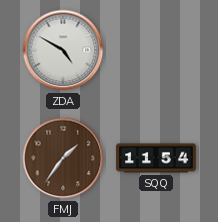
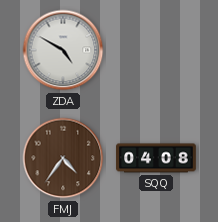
FMJ: 1:36 -> 4:36
SQQ: 11:54 -> 04:08
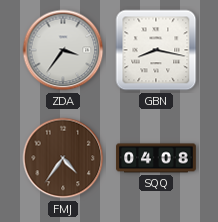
ZDA: 4:50 -> 3:36
GBN: none -> 8:17
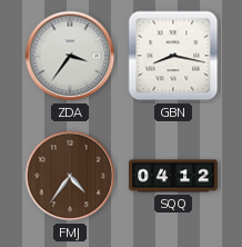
SQQ: 04:08 -> 04:12
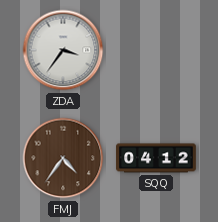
GBN: 8:17 -> none
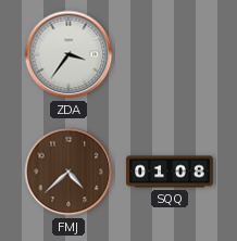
FMJ: 4:36 -> 4:38
SQQ: 04:12 -> 01:08
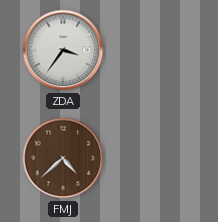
SQQ: 01:08 -> none
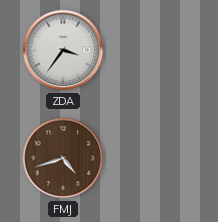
FMJ: 4:38 -> 4:42
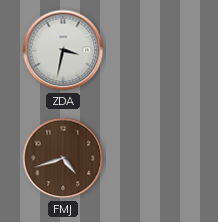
ZDA: 3:36 -> 3:32
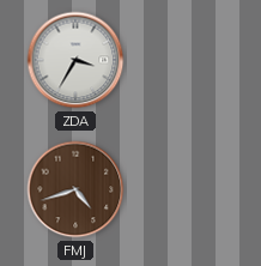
ZDA: 3:32 -> 3:35
